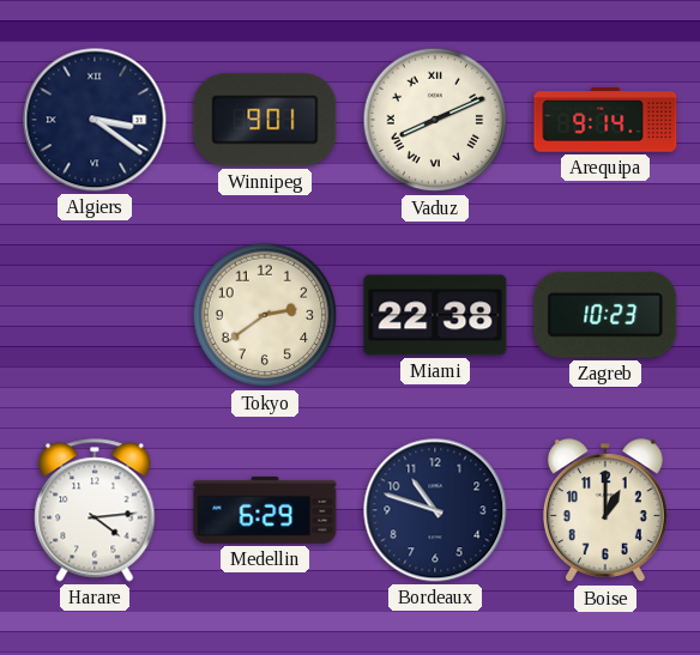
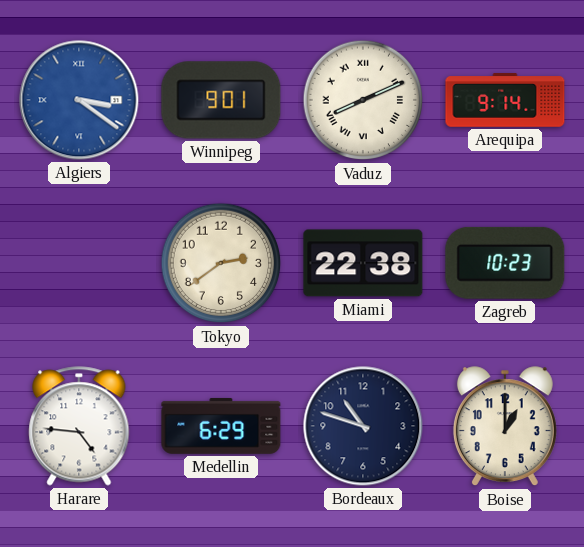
Algiers dial: navy -> blue
Harare: 4:14 -> 4:46
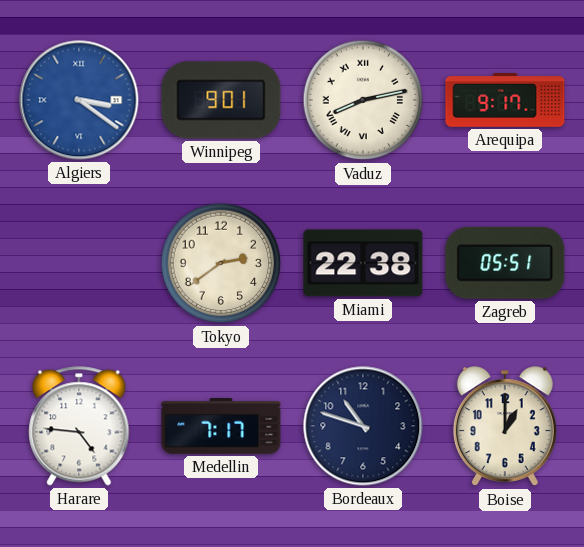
Vaduz: 8:11 -> 8:13
Arequipa: 9:14 -> 9:17
Zagreb: 10:23 -> 05:51
Medellin: 6:29 -> 7:17
